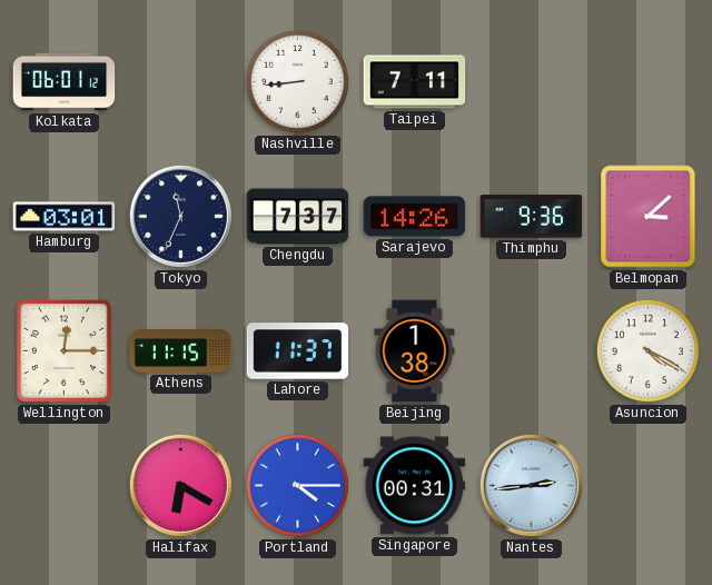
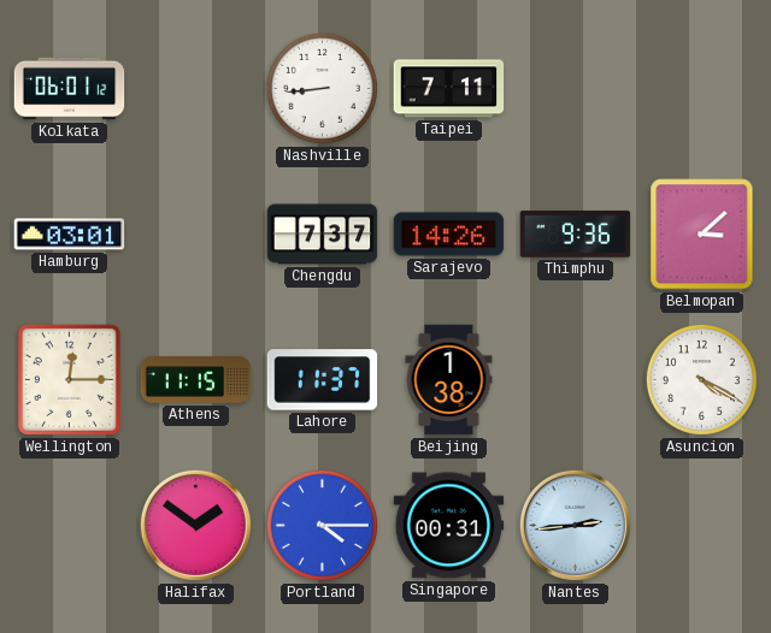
Tokyo: 11:34 -> none
Halifax: 6:20 -> 1:51
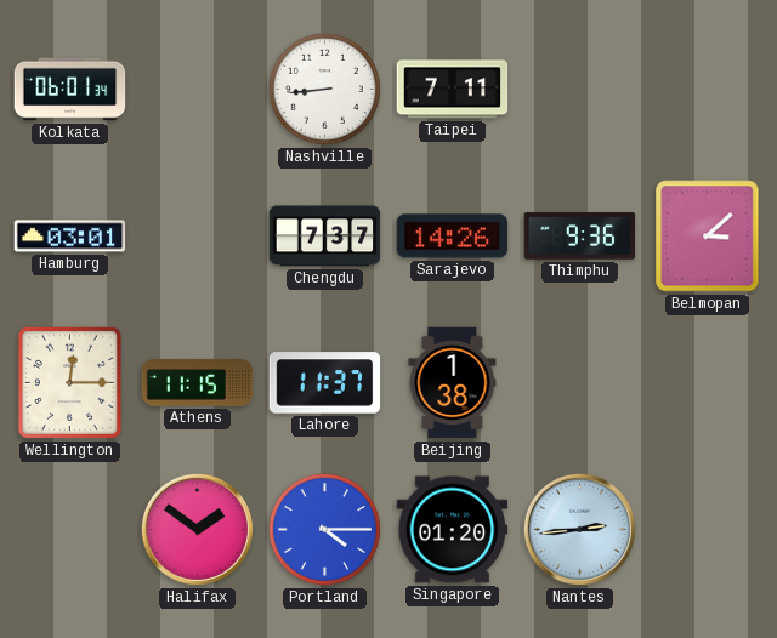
Kolkata: 06:01:12 -> 06:01:34
Asuncion: 4:20 -> none
Singapore: 00:31 -> 01:20
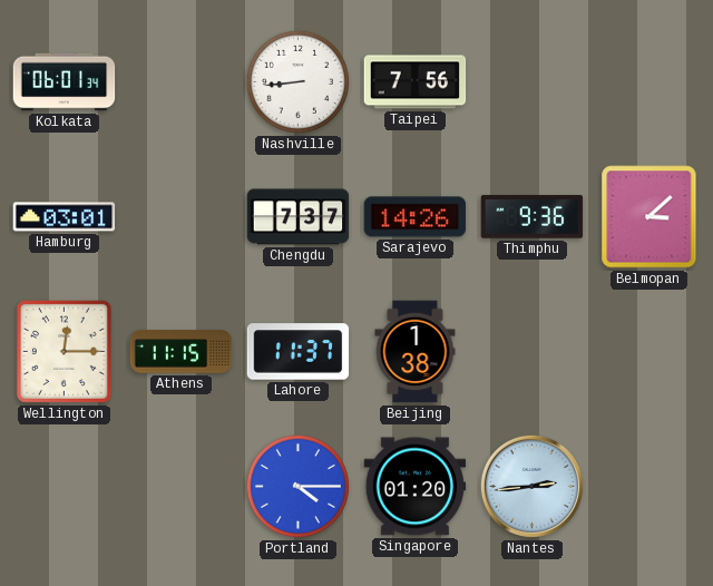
Taipei: 7:11 -> 7:56
Halifax: 1:51 -> none
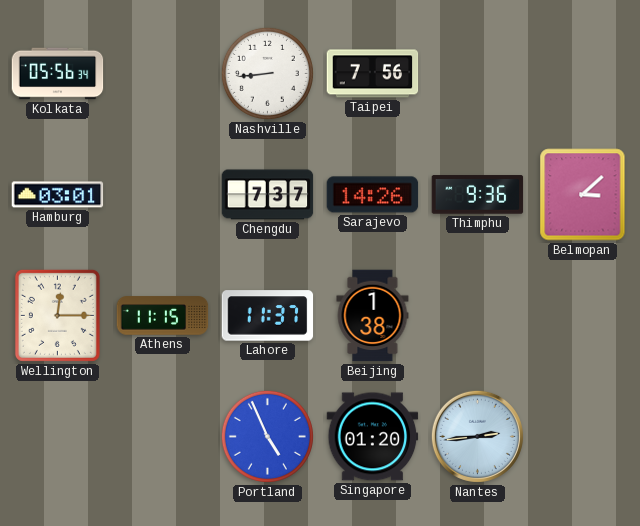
Kolkata: 06:01 -> 05:56
Portland: 4:15 -> 4:56
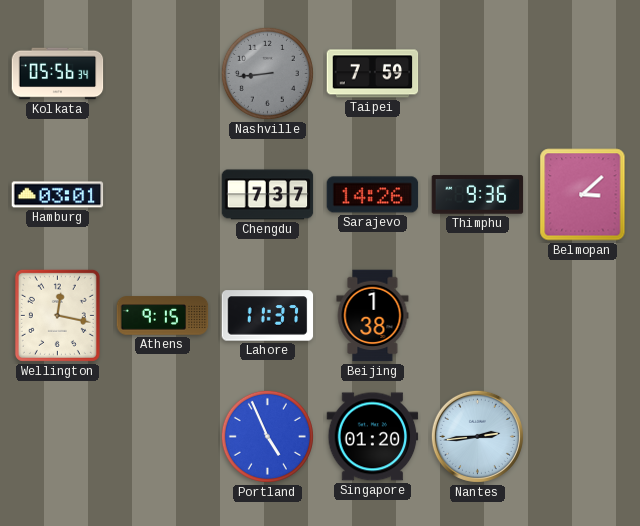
Nashville dial: white -> grey
Taipei: 7:56 -> 7:59
Wellington: 12:15 -> 12:17
Athens: 11:15 -> 9:15
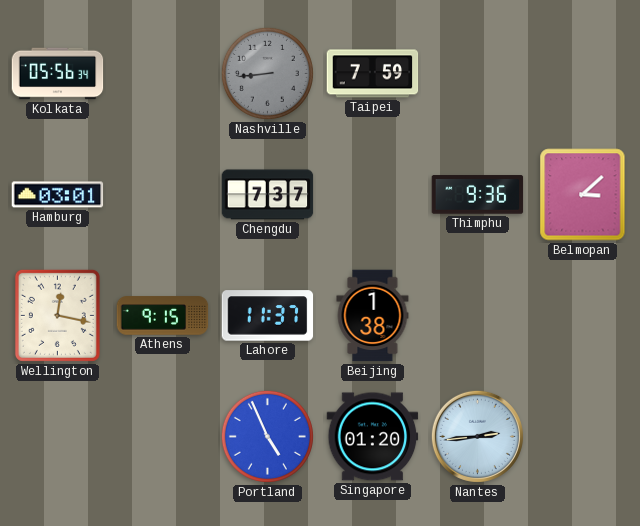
Sarajevo: 14:26 -> none
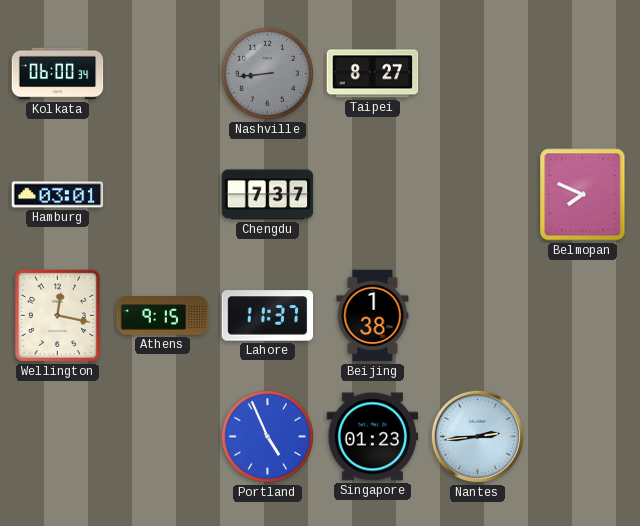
Kolkata: 05:56 -> 06:00
Taipei: 7:59 -> 8:27
Thimphu: 9:36 -> none
Belmopan: 3:08 -> 7:49
Singapore: 01:20 -> 01:23
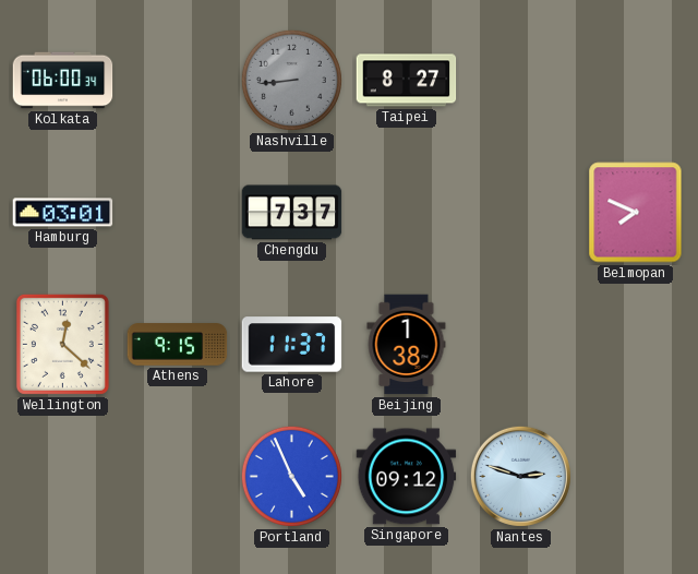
Wellington: 12:17 -> 12:22
Singapore: 01:23 -> 09:12
Nantes: 2:44 -> 2:48
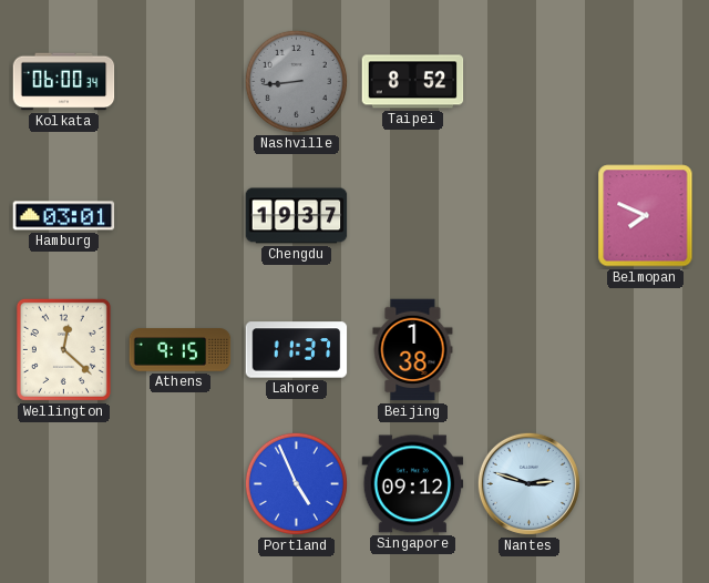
Taipei: 8:27 -> 8:52
Chengdu: 7:37 -> 19:37
